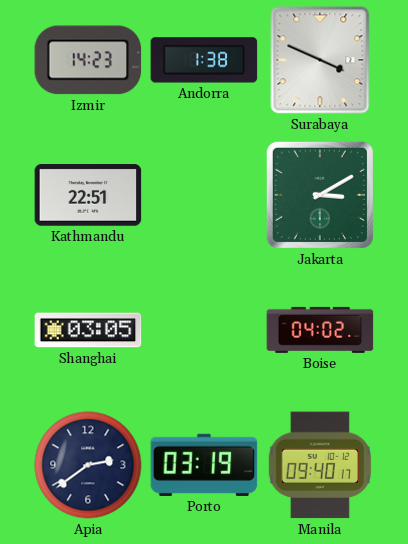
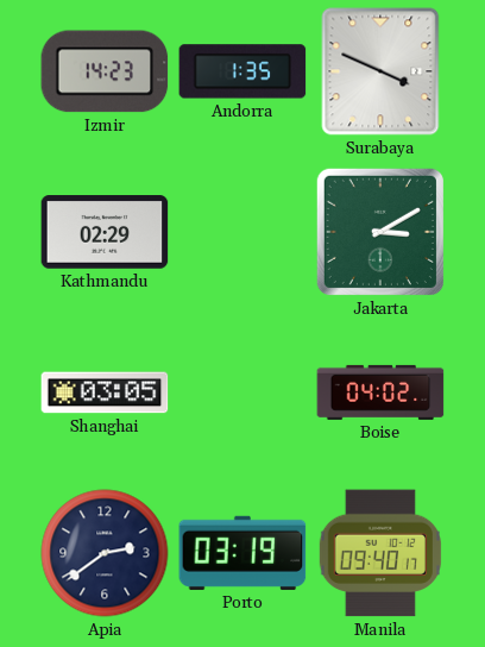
Andorra: 1:38 -> 1:35
Kathmandu: 22:51 -> 02:29
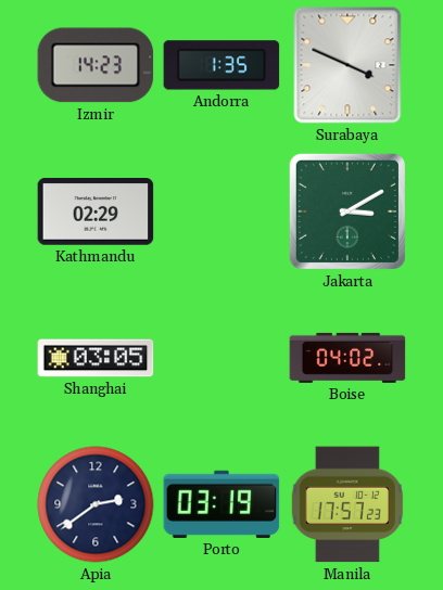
Manila: 09:40 -> 17:57
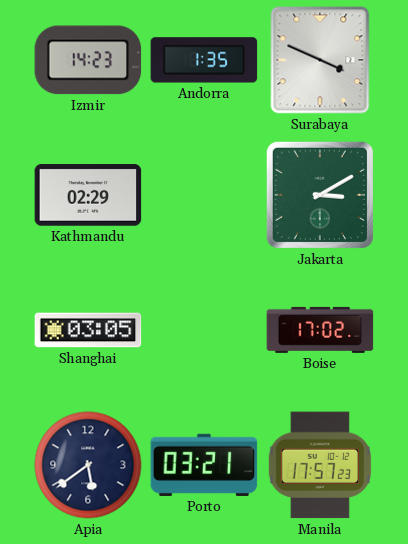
Boise: 04:02 -> 17:02
Apia: 2:39 -> 5:39
Porto: 03:19 -> 03:21
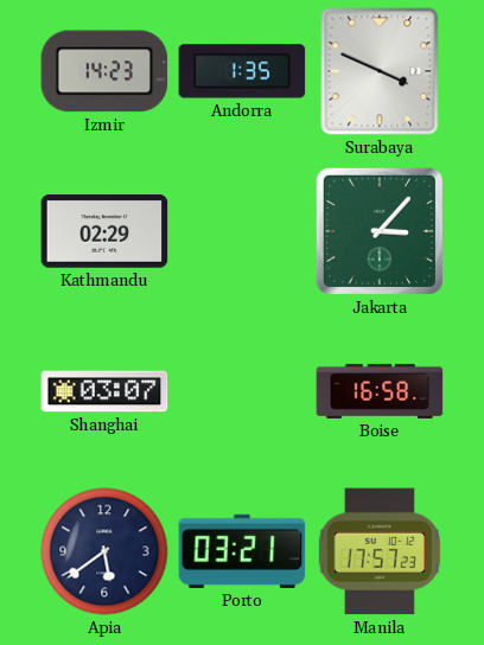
Jakarta: 3:10 -> 3:07
Shanghai: 03:05 -> 03:07
Boise: 17:02 -> 16:58
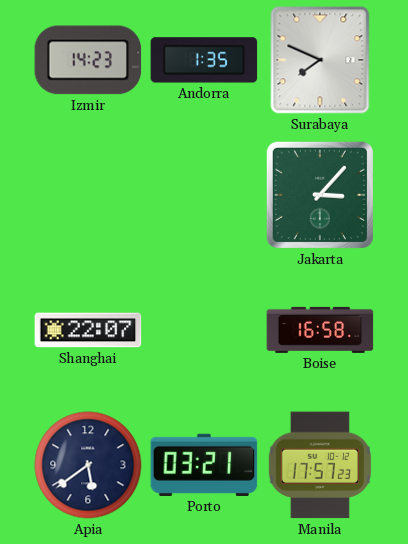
Surabaya: 3:49 -> 7:49
Kathmandu: 02:29 -> none
Shanghai: 03:07 -> 22:07
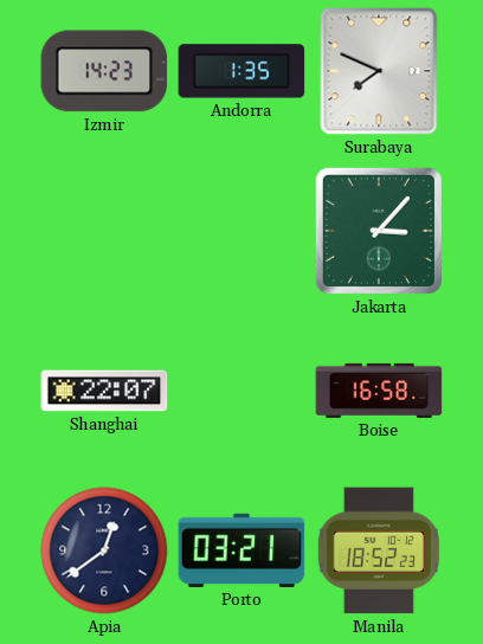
Apia: 5:39 -> 12:39
Manila: 17:57 -> 18:52
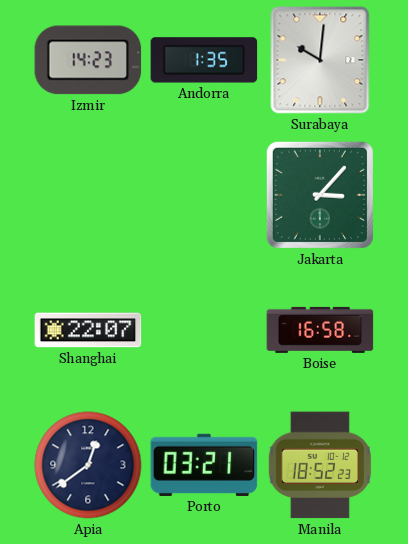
Surabaya: 7:49 -> 10:01
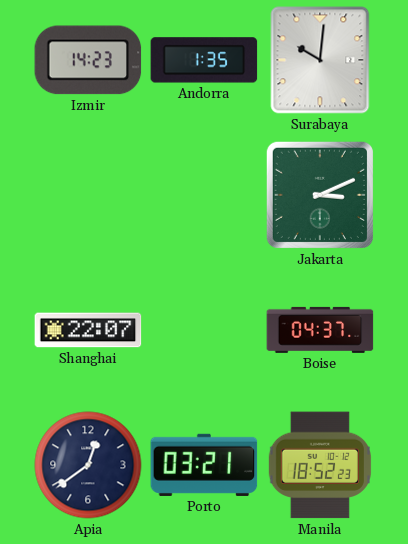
Jakarta: 3:07 -> 3:11
Boise: 16:58 -> 04:37
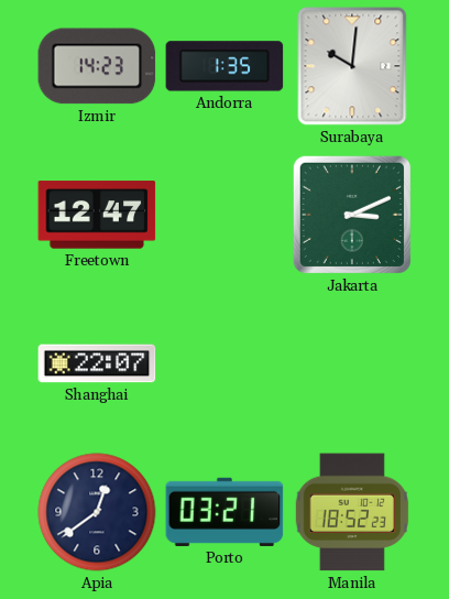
Freetown: none -> 12:47
Boise: 04:37 -> none
